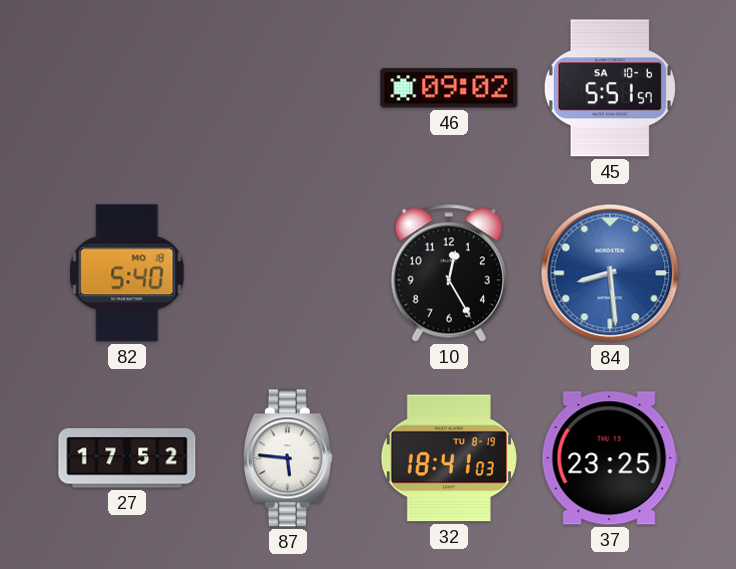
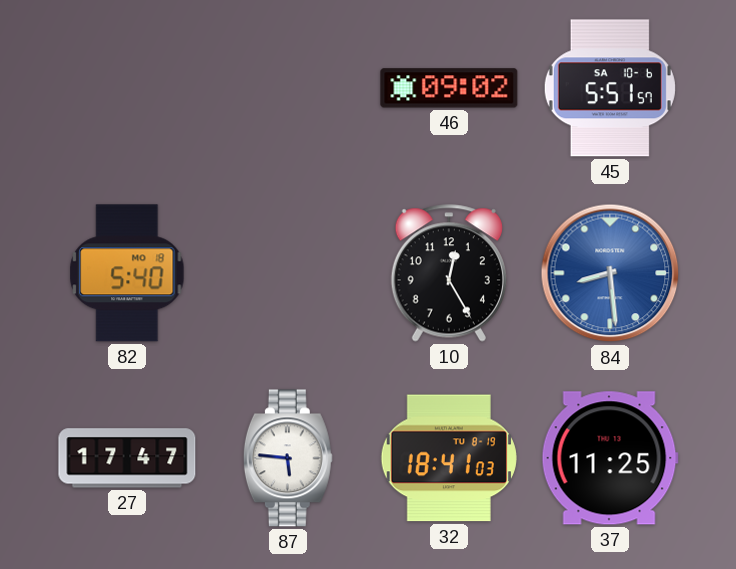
27: 17:52 -> 17:47
37: 23:25 -> 11:25
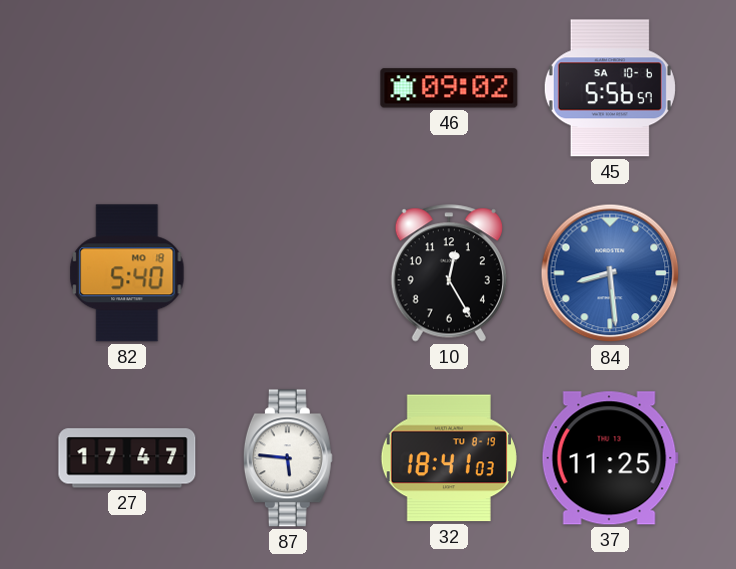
45: 5:51 -> 5:56
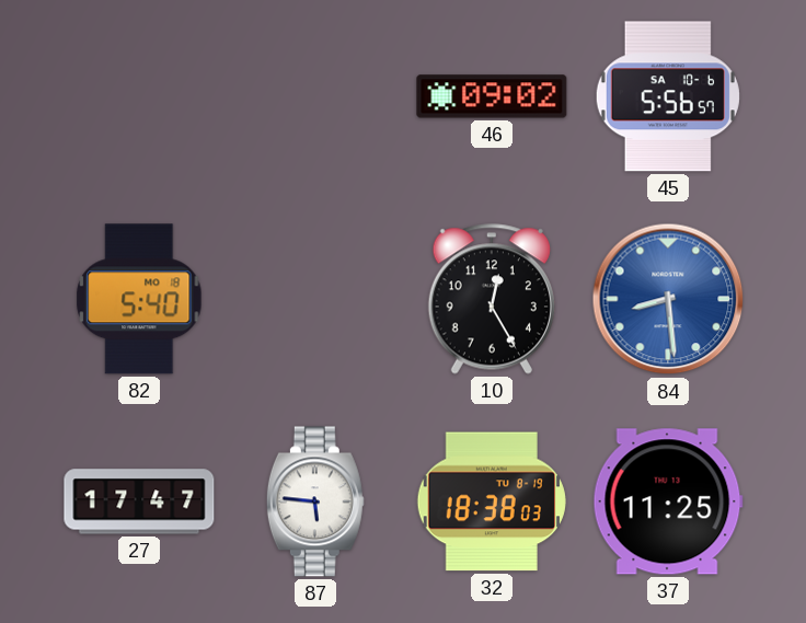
32: 18:41 -> 18:38
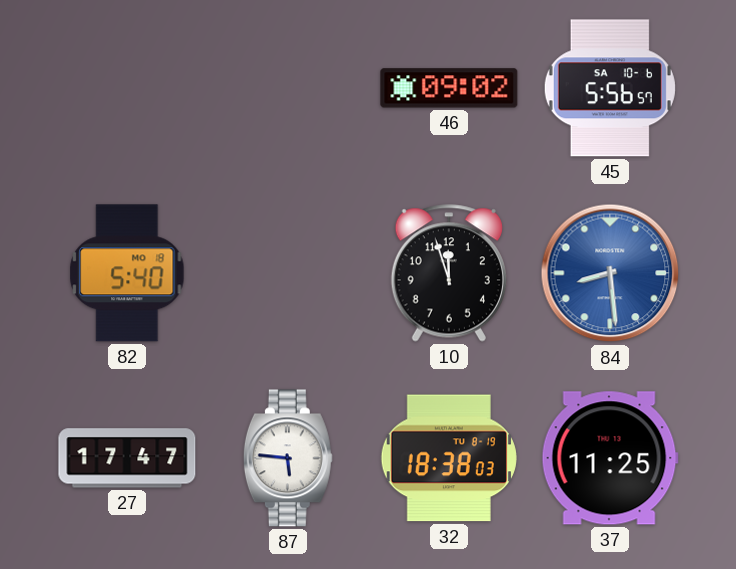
10: 12:25 -> 11:57
